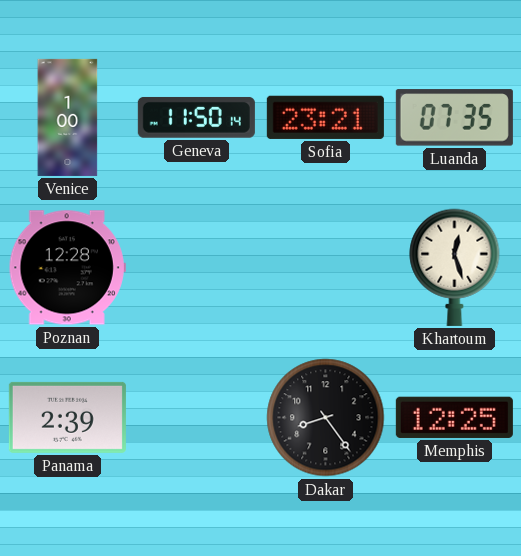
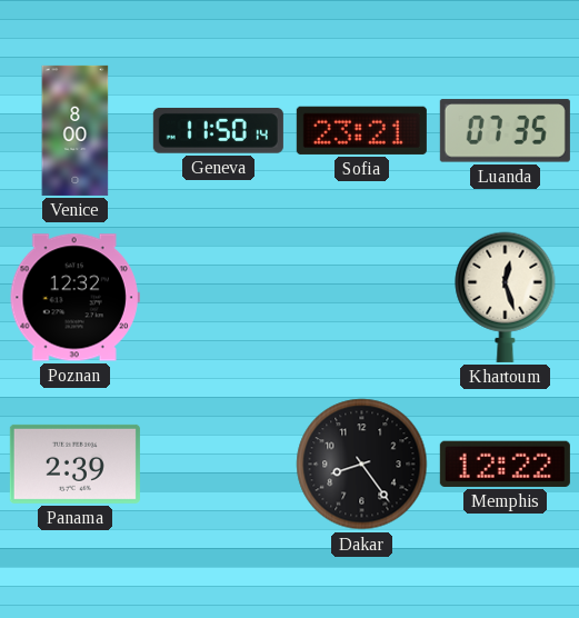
Venice: 1:00 -> 8:00
Poznan: 12:28 -> 12:32
Memphis: 12:25 -> 12:22
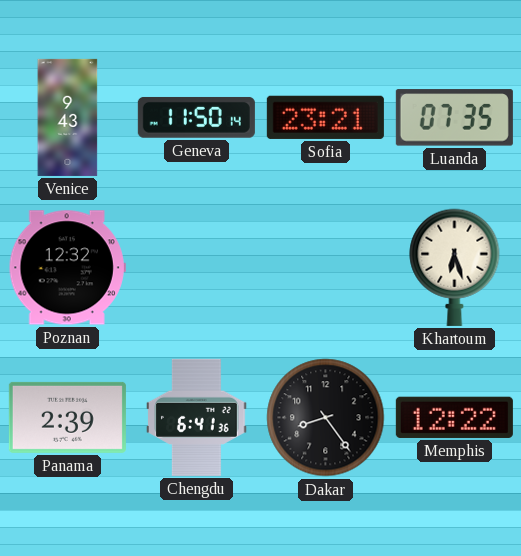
Venice: 8:00 -> 9:43
Khartoum: 12:27 -> 6:27
Chengdu: none -> 6:41
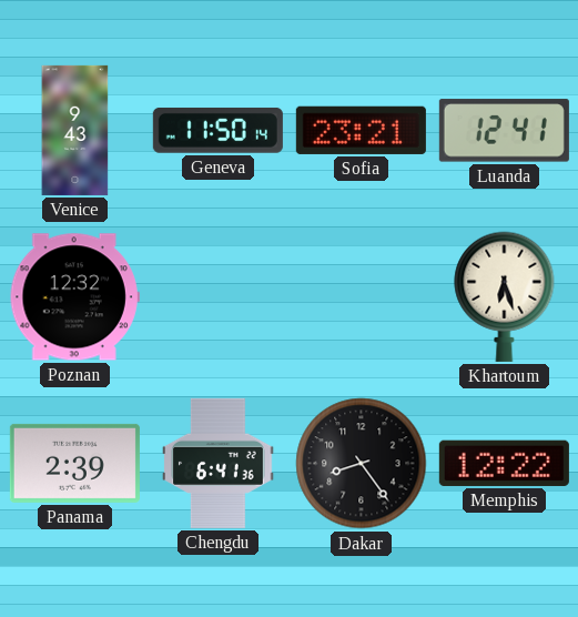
Luanda: 07:35 -> 12:41
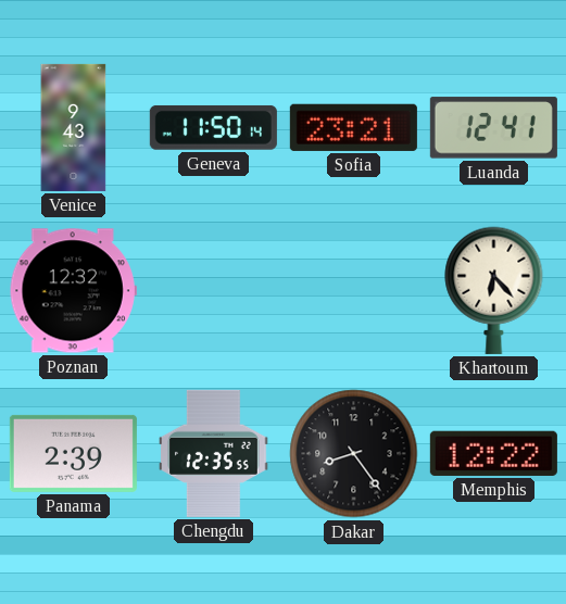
Khartoum: 6:27 -> 6:23
Chengdu: 6:41 -> 12:35
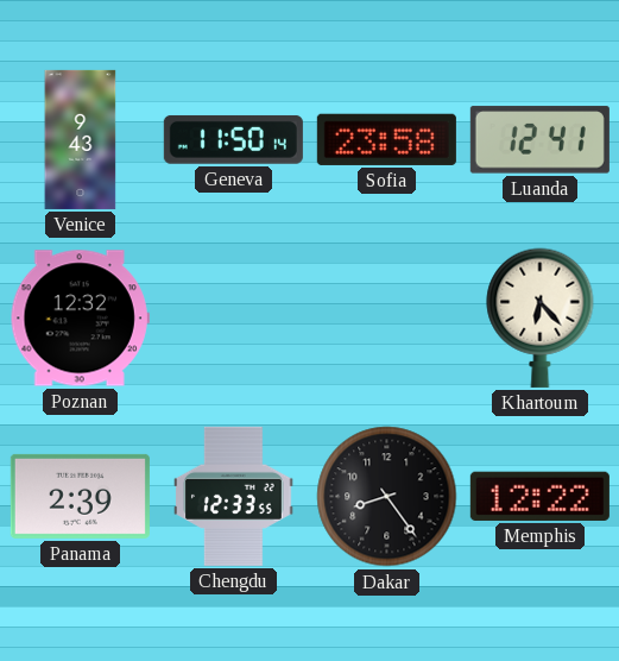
Sofia: 23:21 -> 23:58
Chengdu: 12:35 -> 12:33
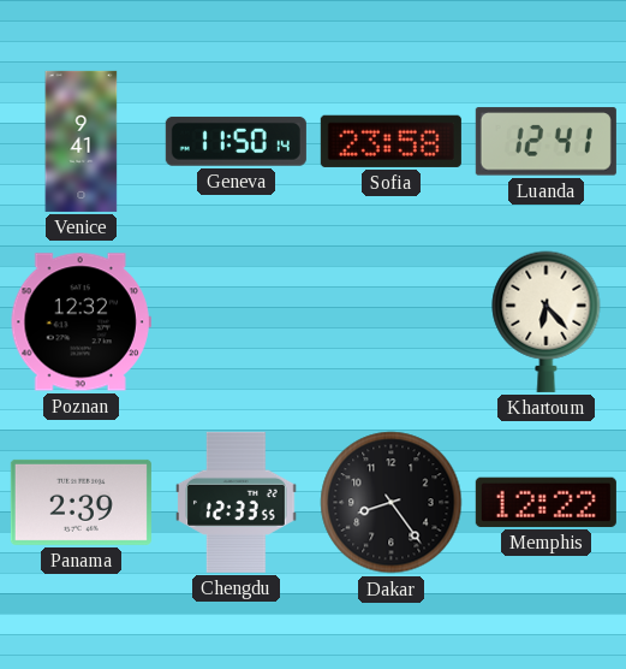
Venice: 9:43 -> 9:41
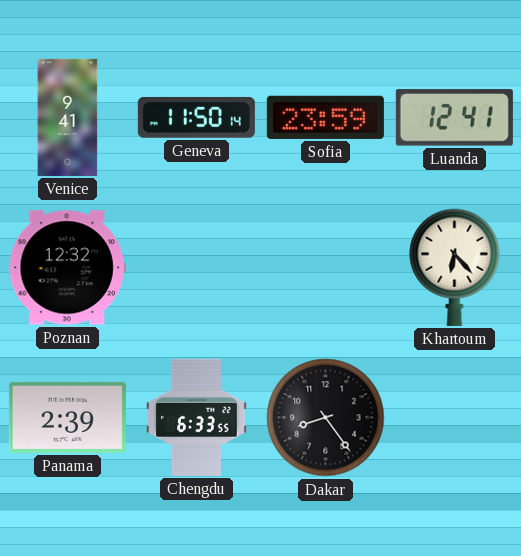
Sofia: 23:58 -> 23:59
Chengdu: 12:33 -> 6:33
Memphis: 12:22 -> none
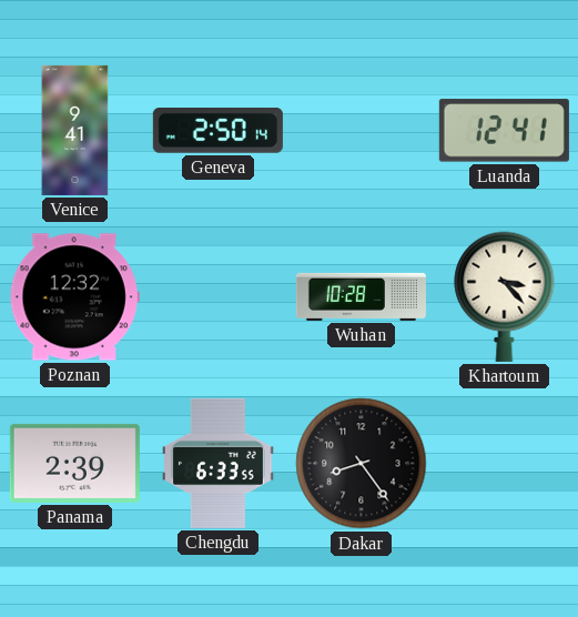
Geneva: 11:50 -> 2:50
Sofia: 23:59 -> none
Wuhan: none -> 10:28
Khartoum: 6:23 -> 3:23
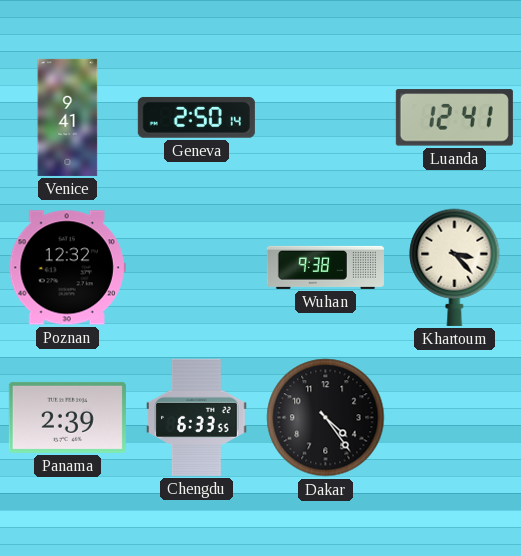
Wuhan: 10:28 -> 9:38
Dakar: 8:24 -> 4:24
